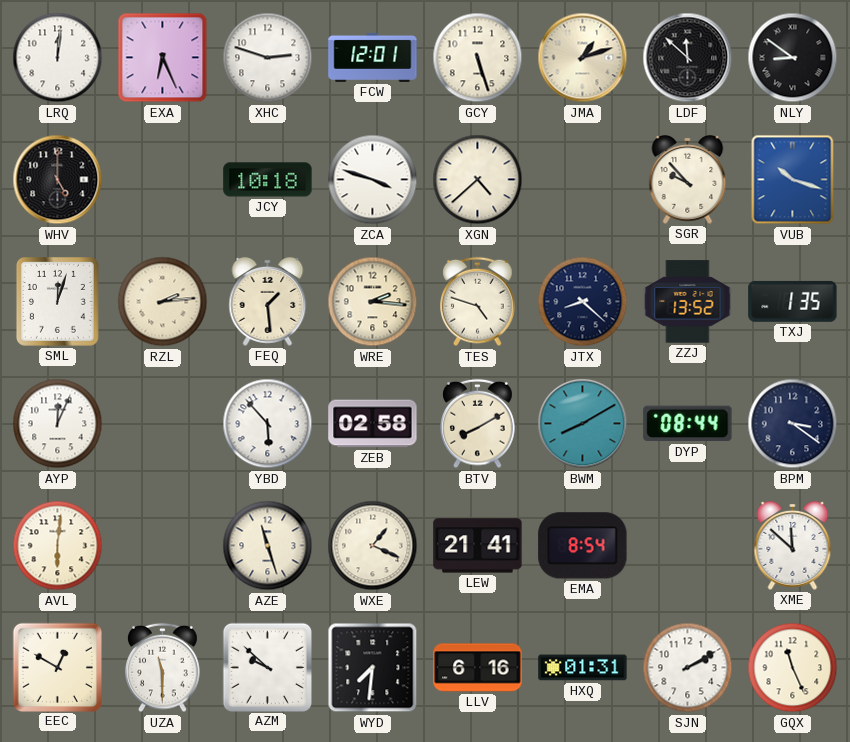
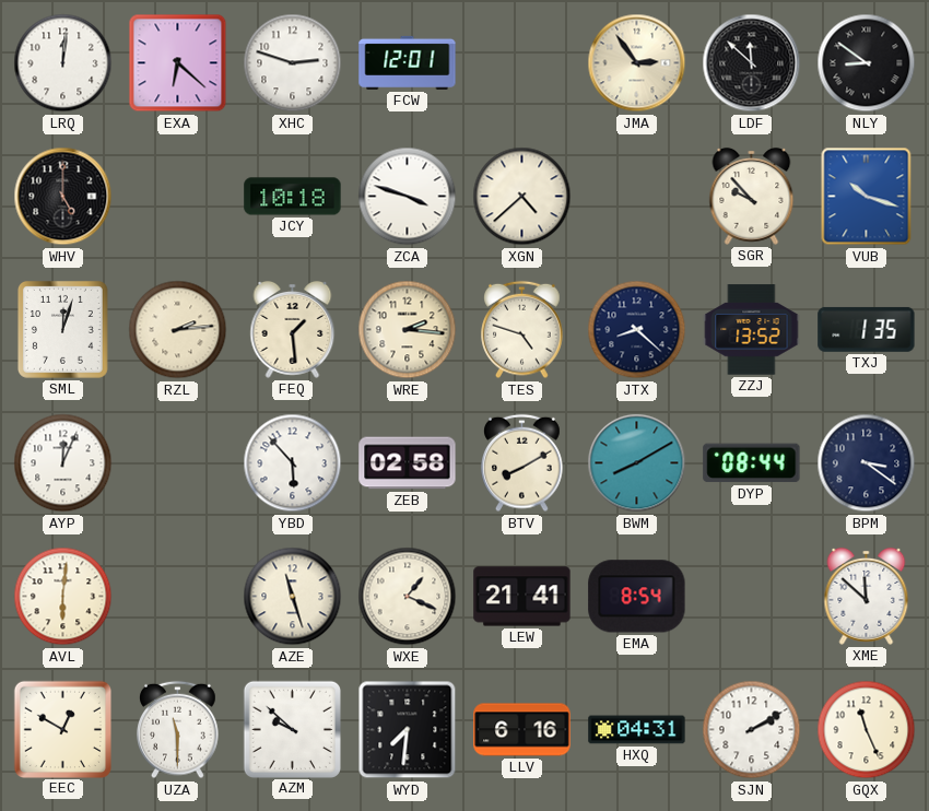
EXA: 6:26 -> 6:22
GCY: 5:27 -> none
JMA: 1:12 -> 2:54
HXQ: 01:31 -> 04:31
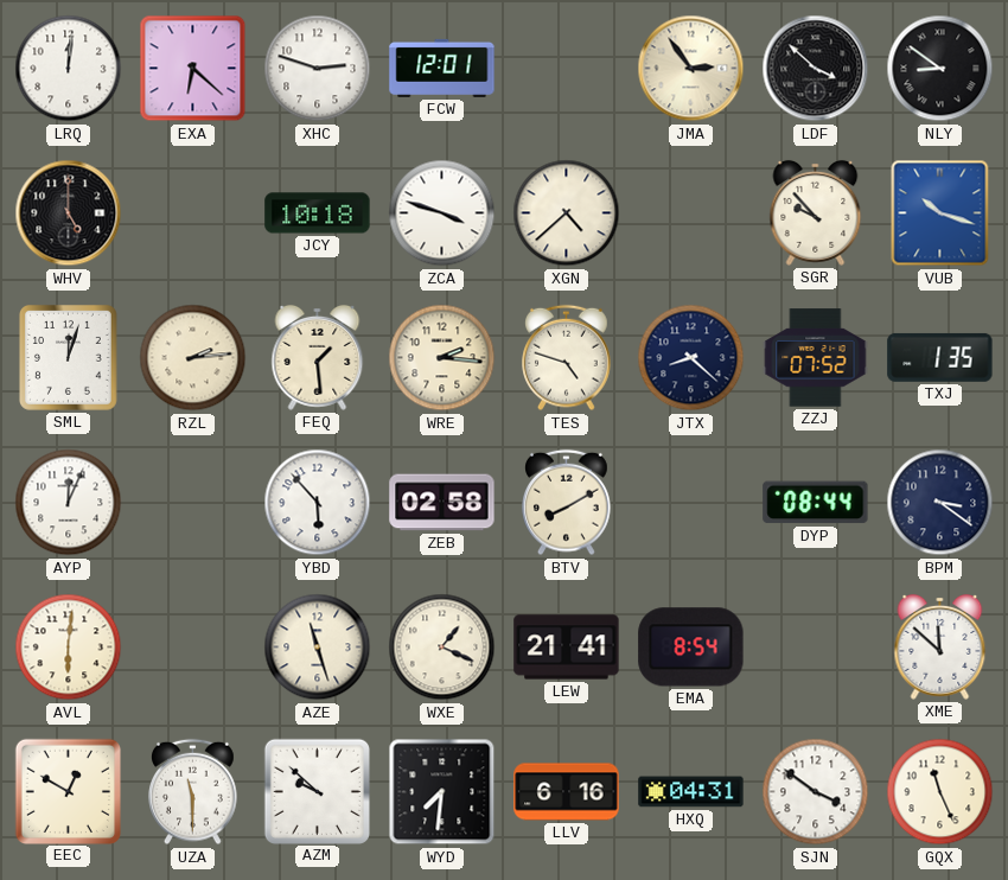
LDF: 11:52 -> 3:52
ZZJ: 13:52 -> 07:52
BWM: 8:10 -> none
SJN: 2:10 -> 3:51
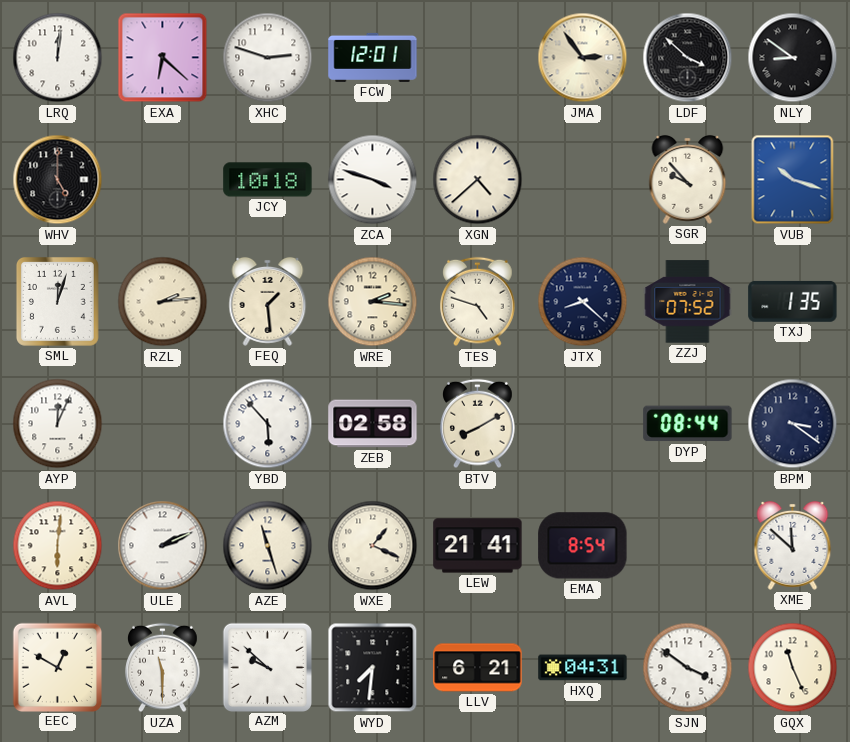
ULE: none -> 2:11
LLV: 6:16 -> 6:21
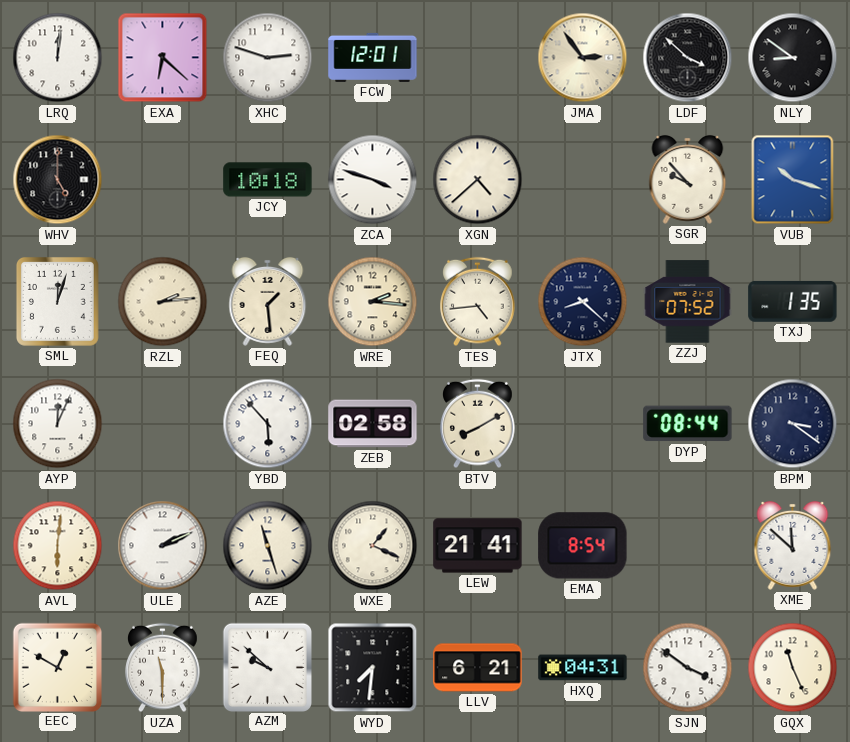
TES: 4:48 -> 4:44
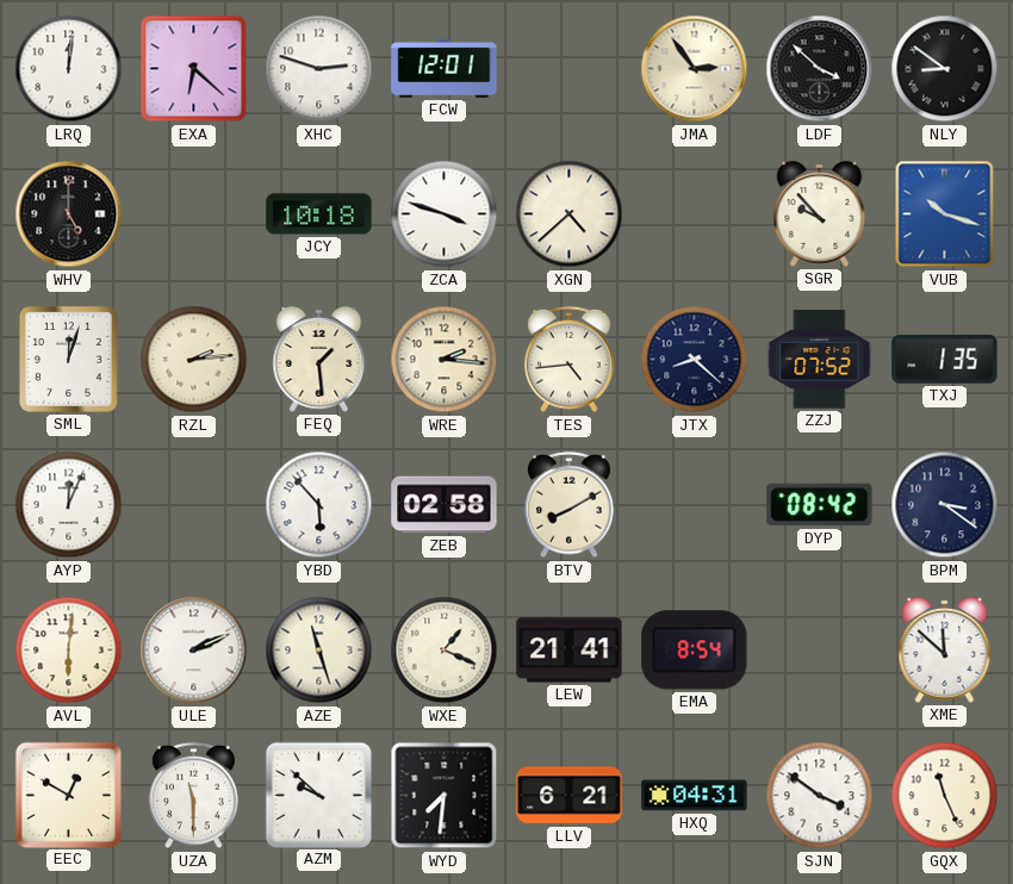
DYP: 08:44 -> 08:42
